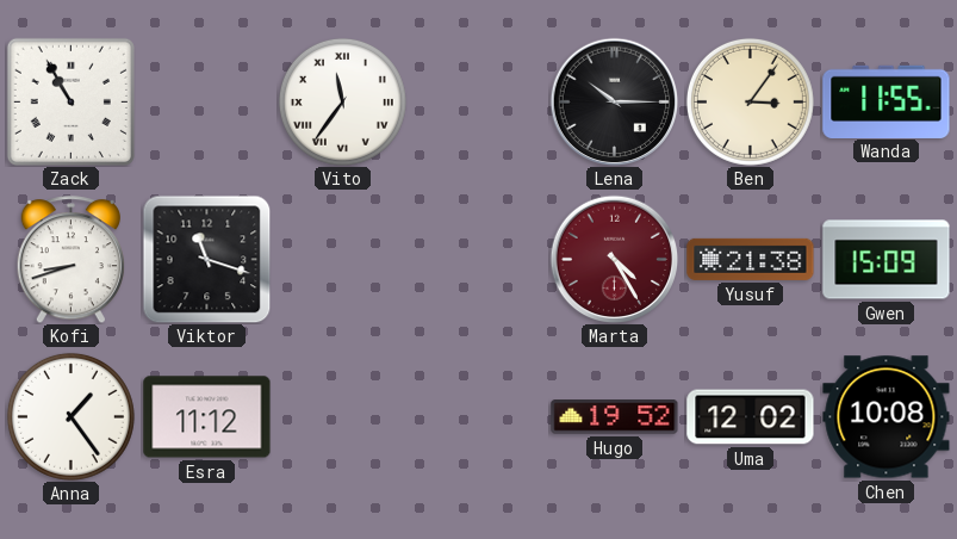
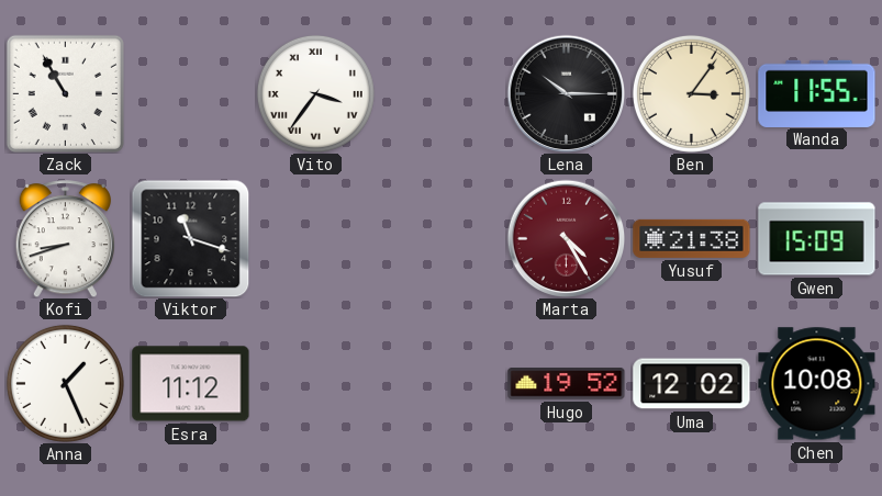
Vito: 11:36 -> 3:36
Anna: 1:24 -> 1:26
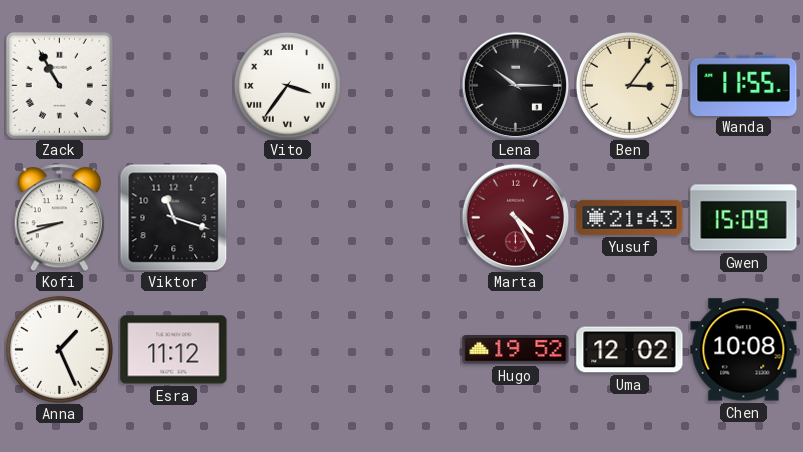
Yusuf: 21:38 -> 21:43
